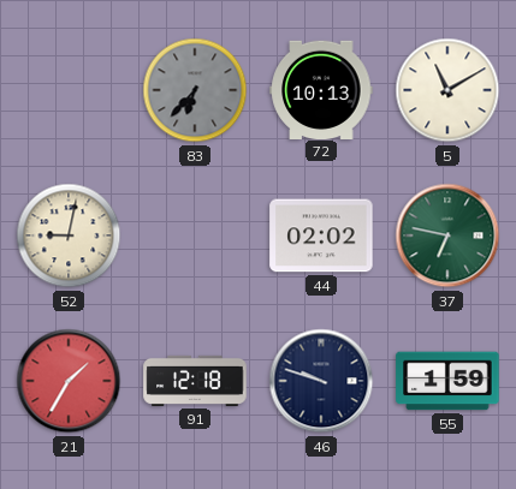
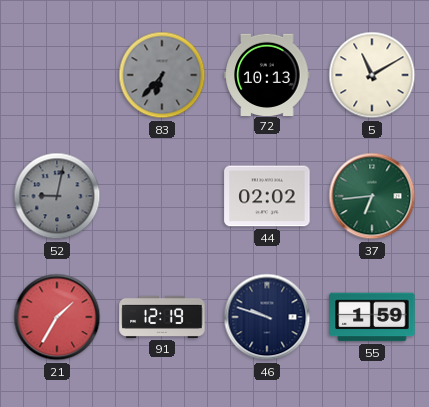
52 dial: cream -> grey
37: 6:47 -> 6:44
91: 12:18 -> 12:19
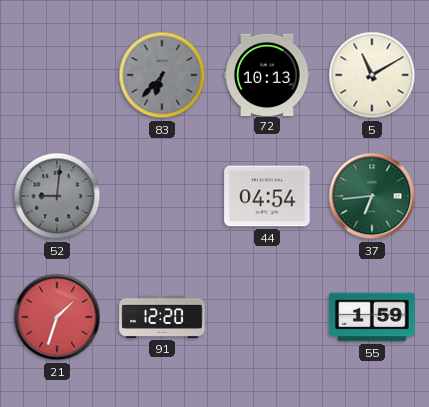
52: 9:02 -> 9:01
44: 02:02 -> 04:54
21: 1:35 -> 1:33
91: 12:19 -> 12:20
46: 9:48 -> none
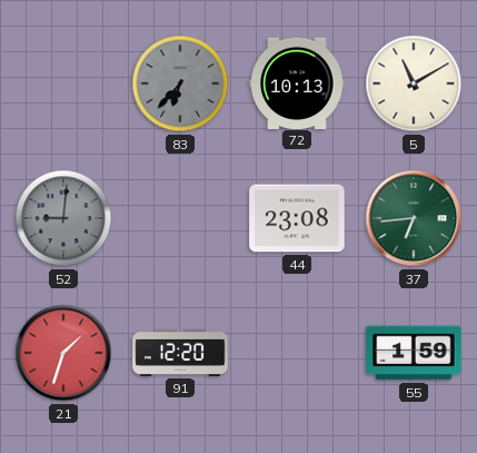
44: 04:54 -> 23:08
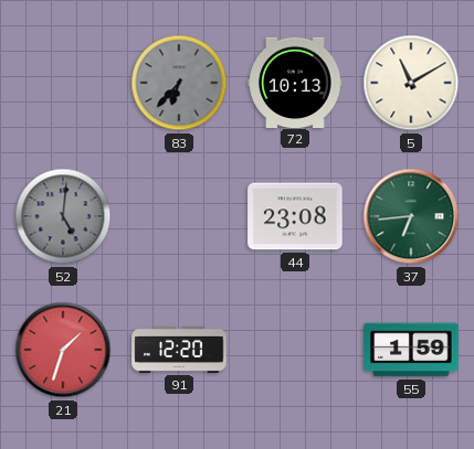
52: 9:01 -> 5:01
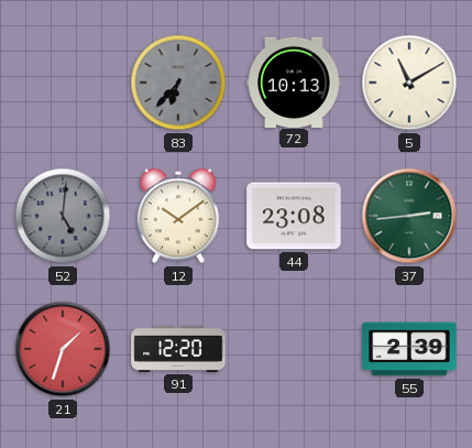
12: none -> 10:09
37: 6:44 -> 2:44
55: 1:59 -> 2:39
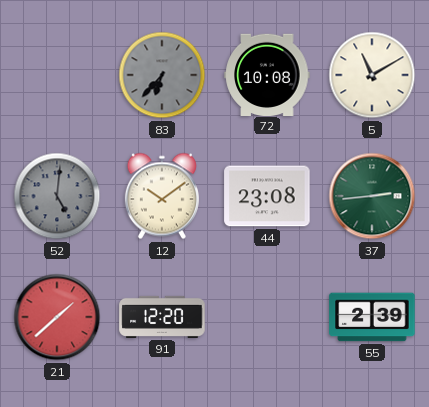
72: 10:13 -> 10:08
21: 1:33 -> 1:38
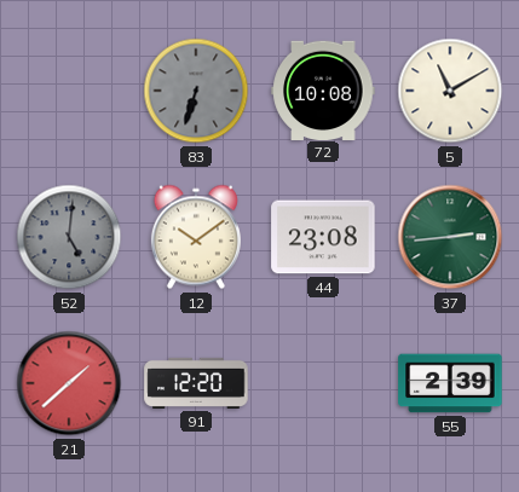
83: 6:37 -> 6:33
